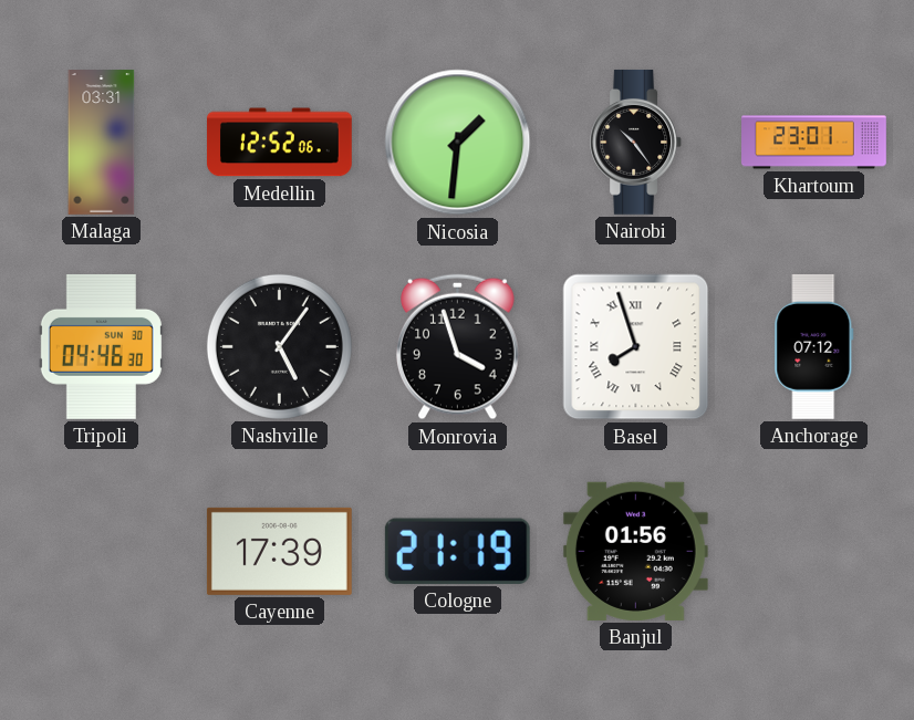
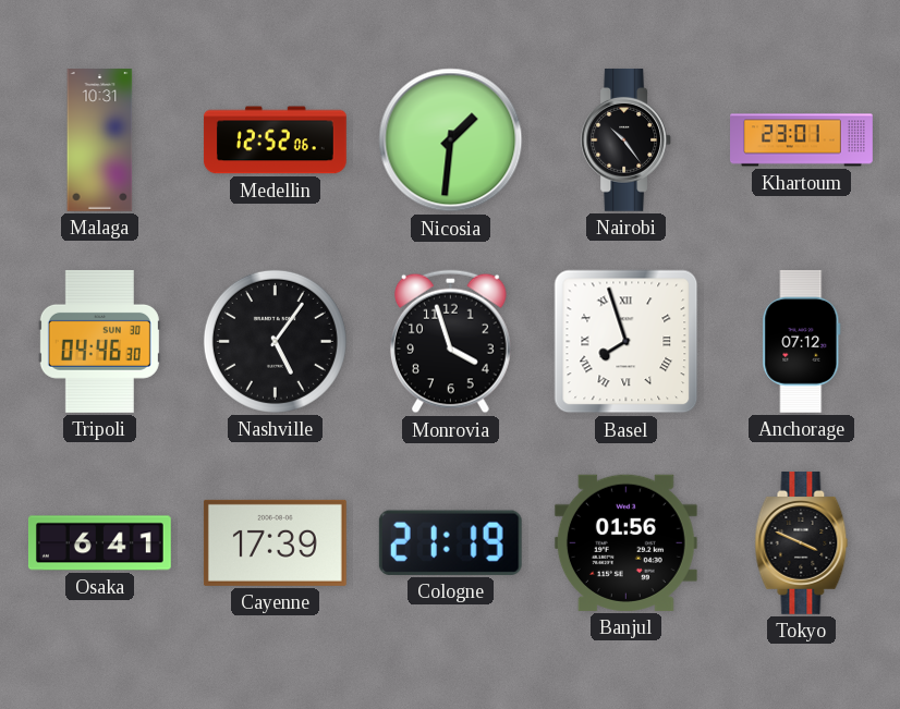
Malaga: 03:31 -> 10:31
Osaka: none -> 6:41
Tokyo: none -> 3:49
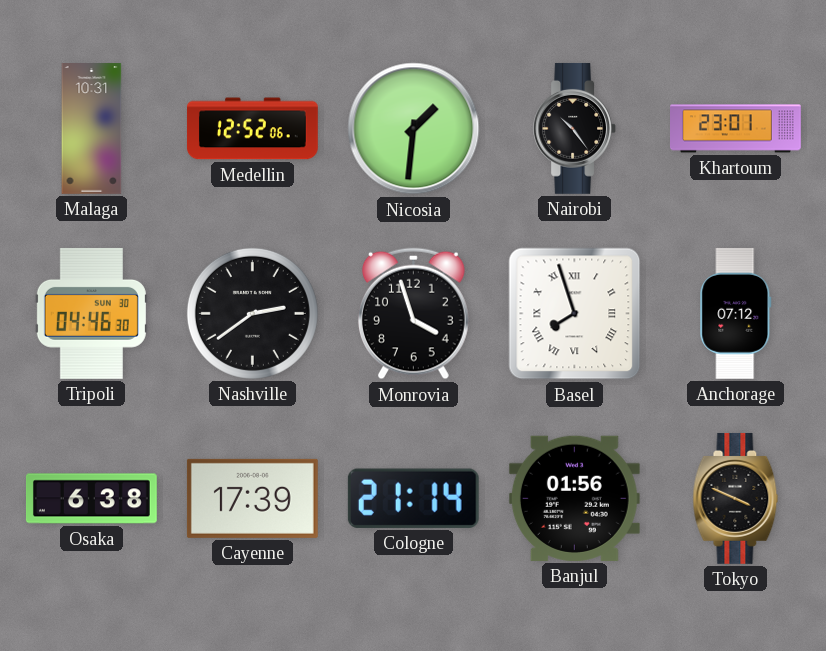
Nashville: 5:06 -> 2:39
Osaka: 6:41 -> 6:38
Cologne: 21:19 -> 21:14
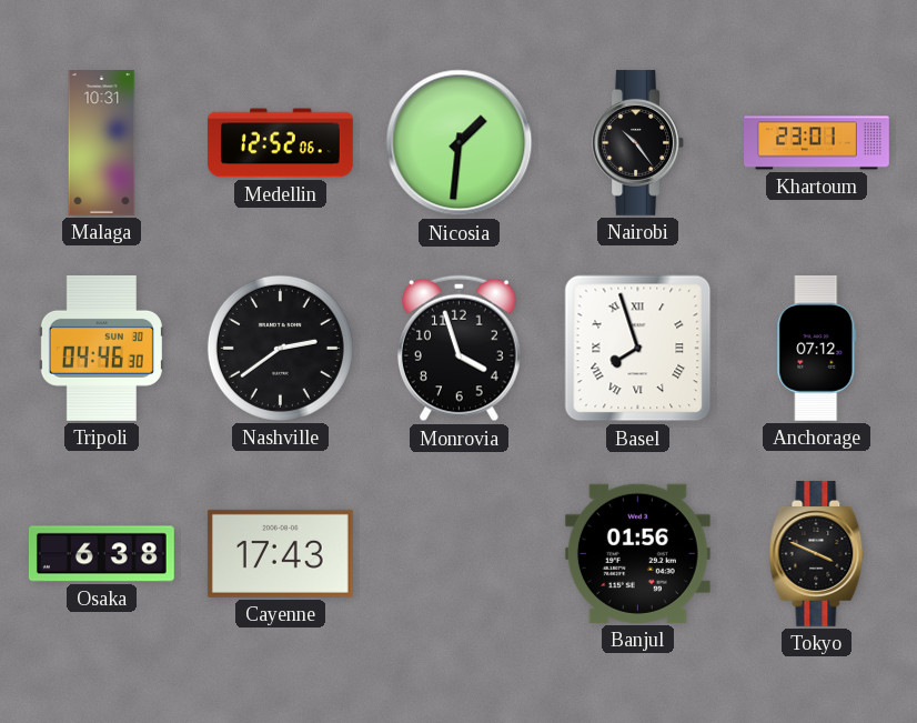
Cayenne: 17:39 -> 17:43
Cologne: 21:14 -> none
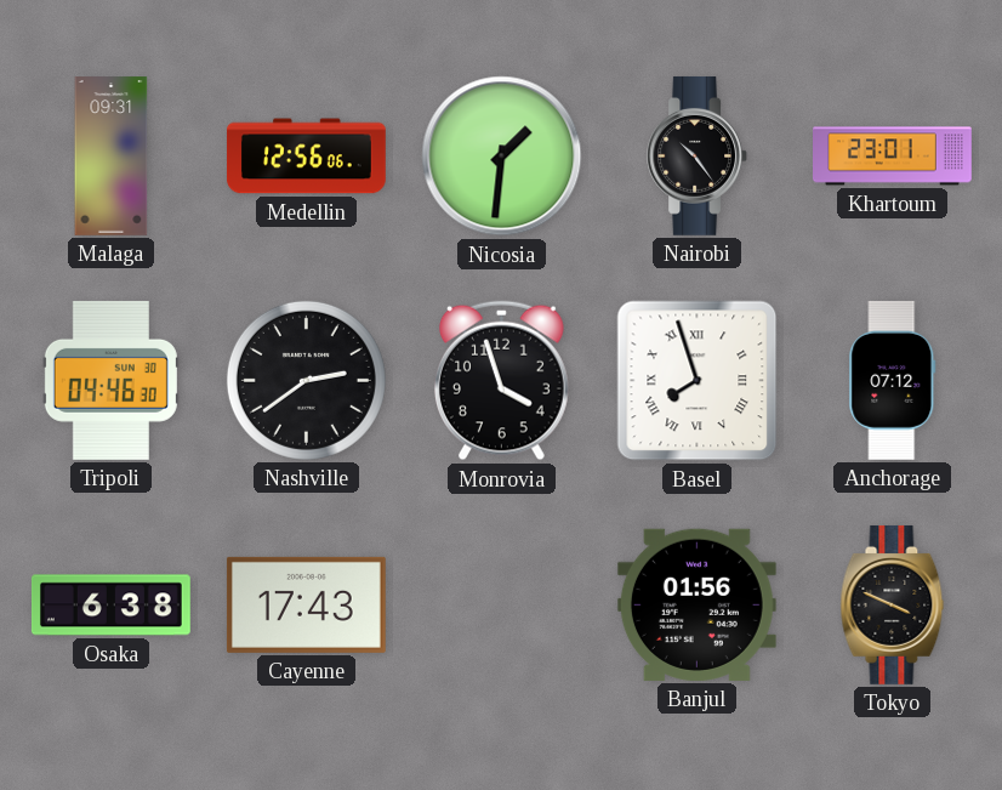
Malaga: 10:31 -> 09:31
Medellin: 12:52 -> 12:56
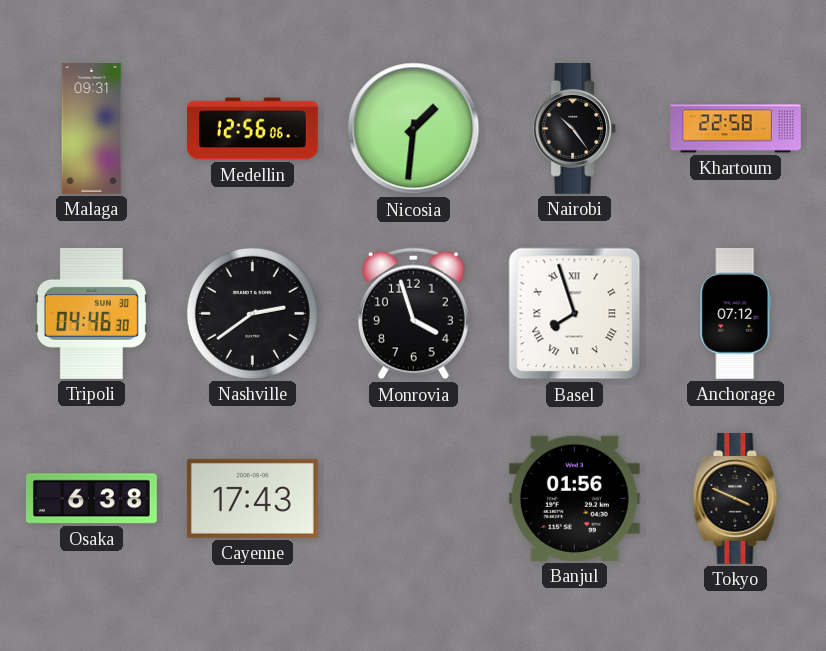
Khartoum: 23:01 -> 22:58
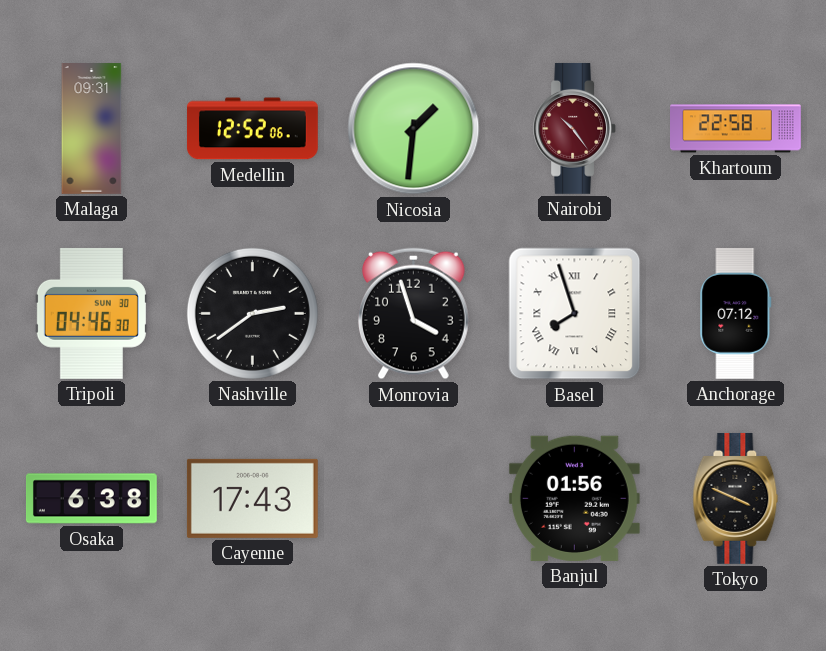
Medellin: 12:56 -> 12:52
Nairobi dial: black -> burgundy
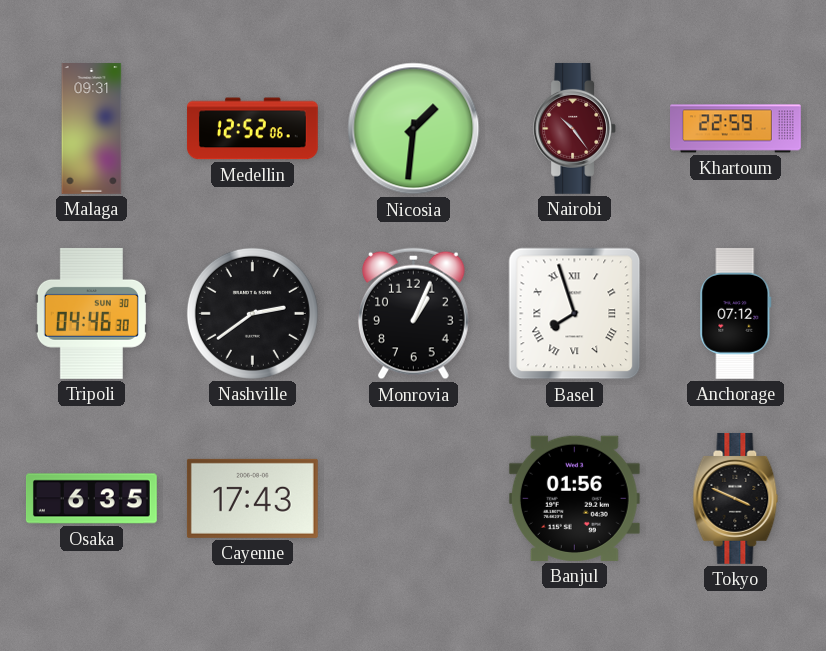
Khartoum: 22:58 -> 22:59
Monrovia: 3:57 -> 1:04
Osaka: 6:38 -> 6:35
